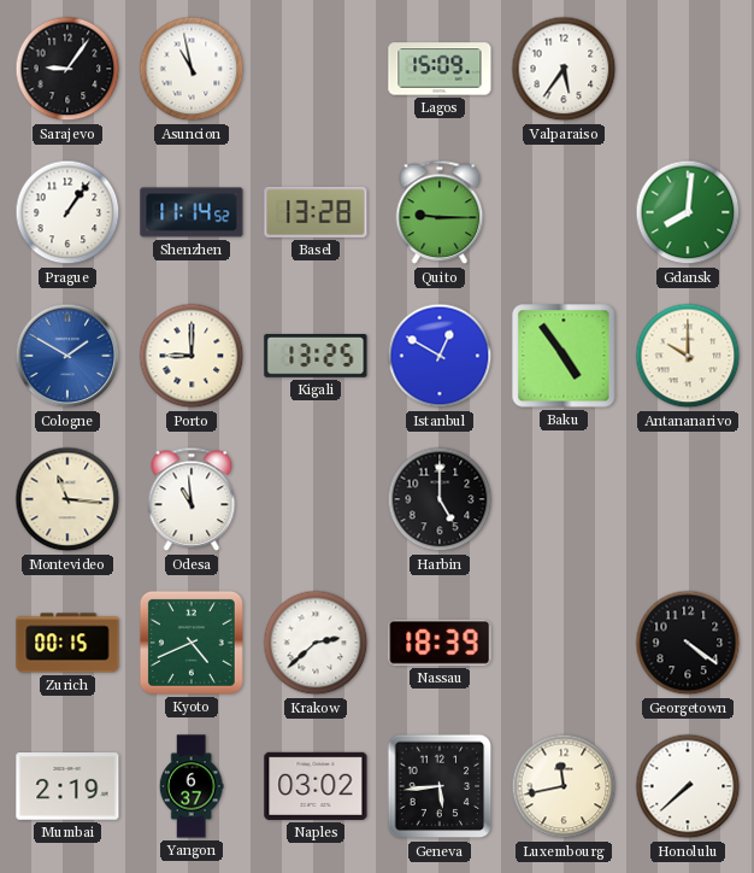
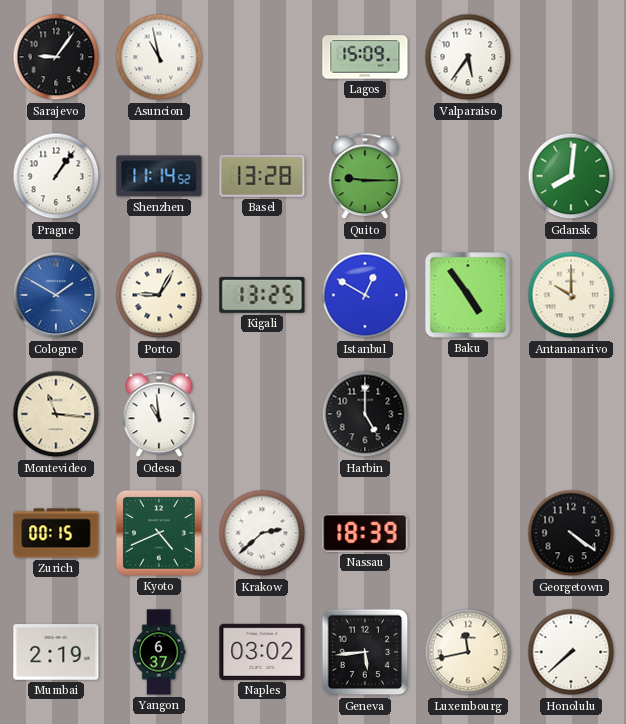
Porto: 9:00 -> 9:05
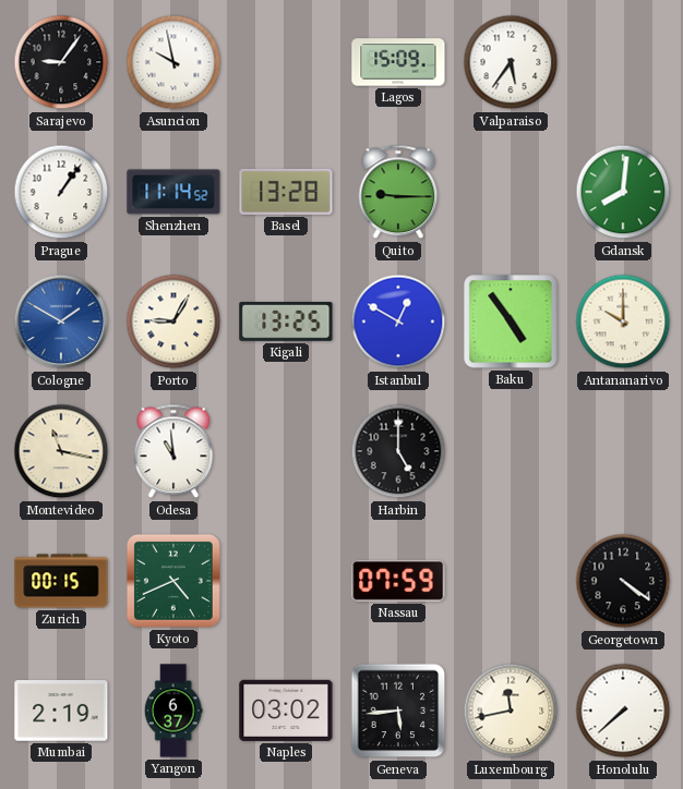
Asuncion: 10:58 -> 9:58
Montevideo: 11:16 -> 11:17
Krakow: 2:38 -> none
Nassau: 18:39 -> 07:59
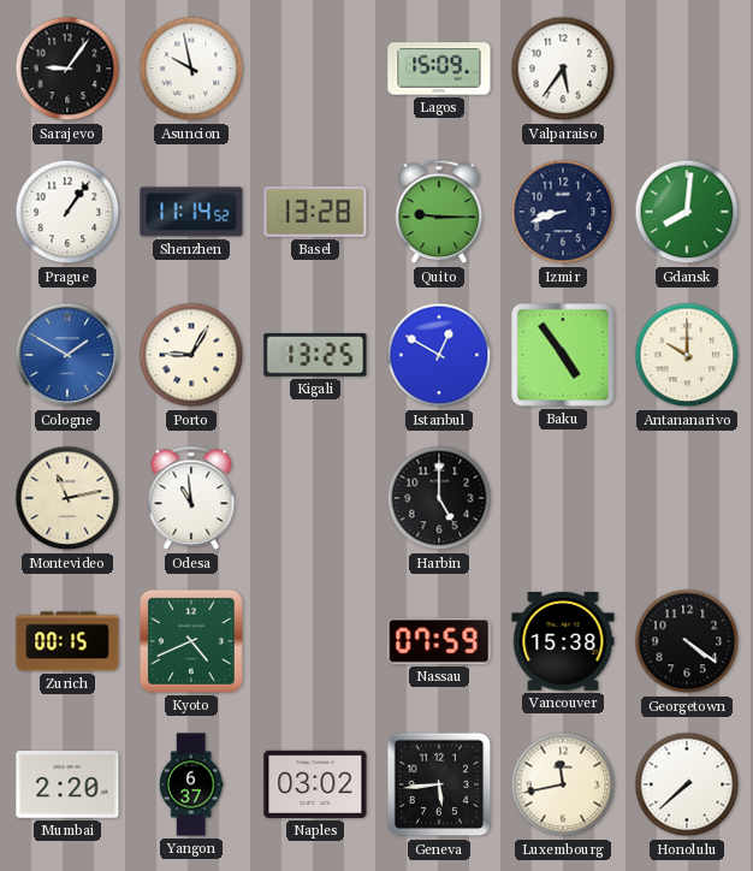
Izmir: none -> 8:42
Montevideo: 11:17 -> 11:13
Vancouver: none -> 15:38
Mumbai: 2:19 -> 2:20
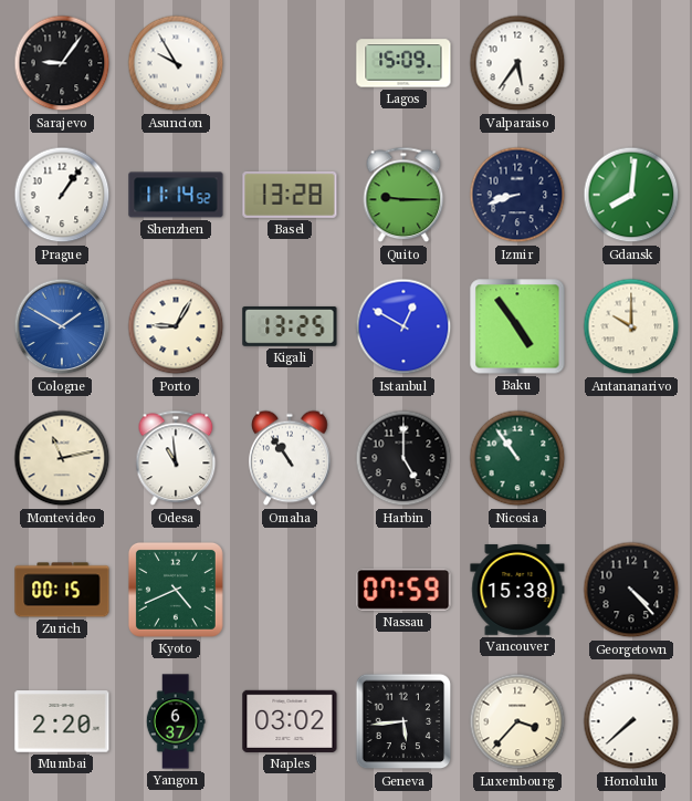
Asuncion: 9:58 -> 9:55
Omaha: none -> 10:54
Nicosia: none -> 10:54
Georgetown: 4:21 -> 4:23
Luxembourg: 11:43 -> 3:37
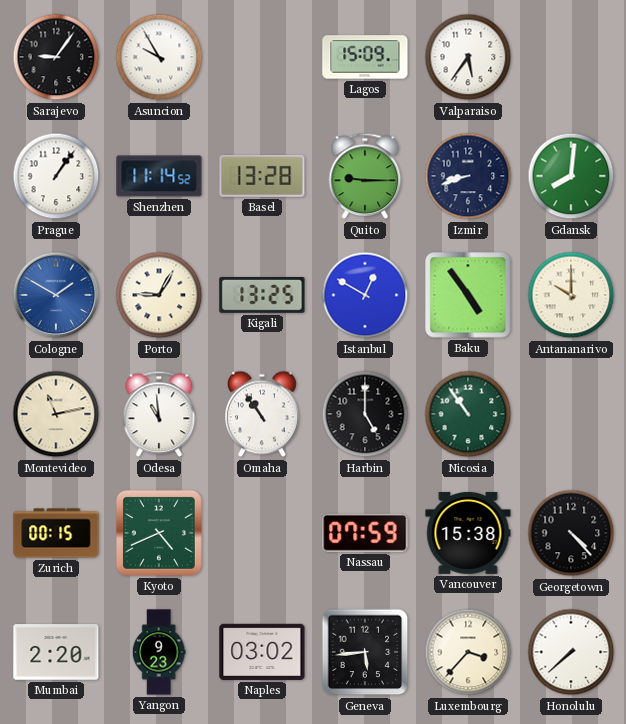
Yangon: 6:37 -> 9:23
